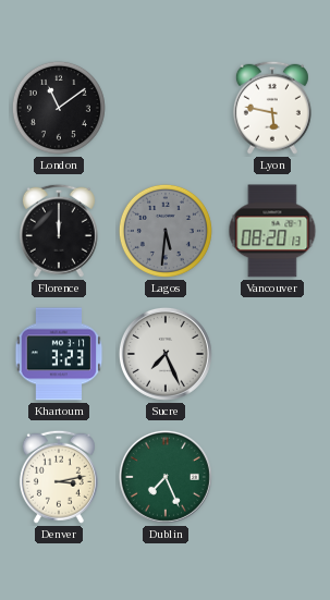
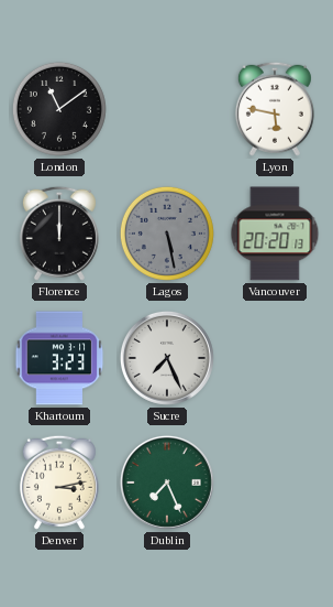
Lagos: 5:31 -> 5:28
Vancouver: 08:20 -> 20:20
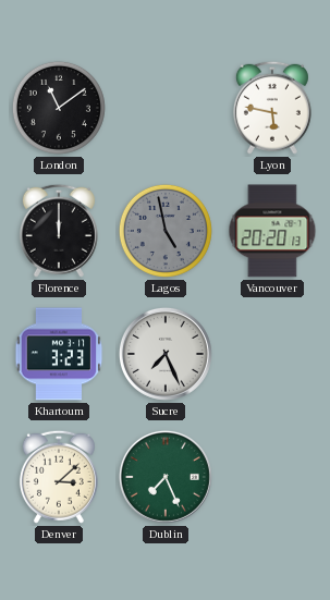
Lagos: 5:28 -> 4:58
Denver: 3:13 -> 3:08
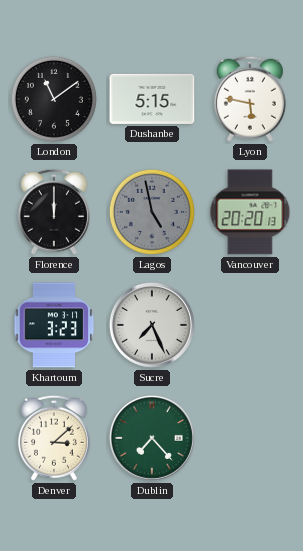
Dushanbe: none -> 5:15
Dublin: 7:26 -> 7:23
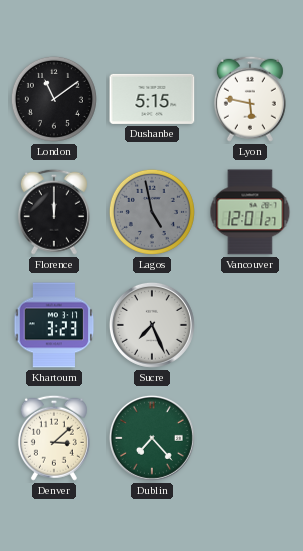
Vancouver: 20:20 -> 12:01
